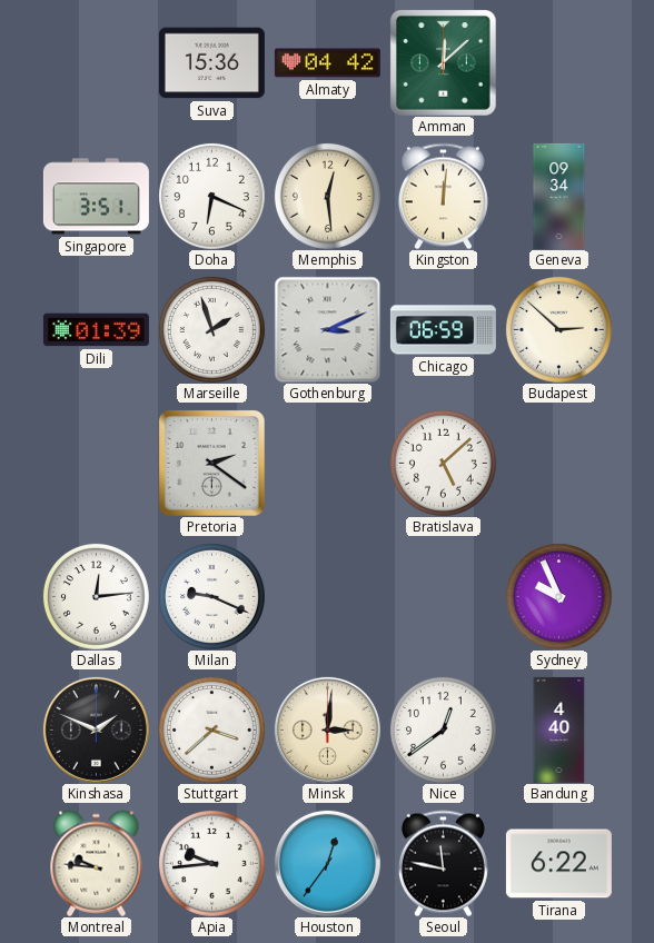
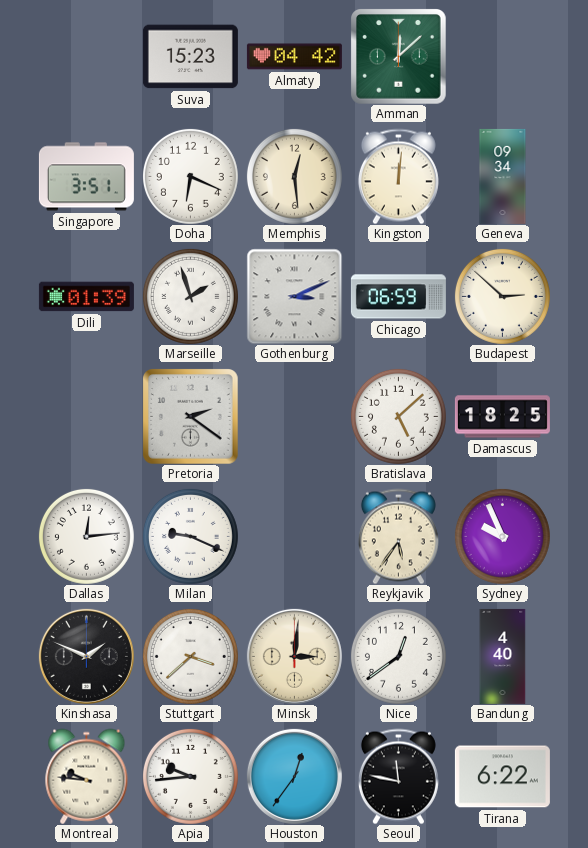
Suva: 15:36 -> 15:23
Damascus: none -> 18:25
Reykjavik: none -> 5:36
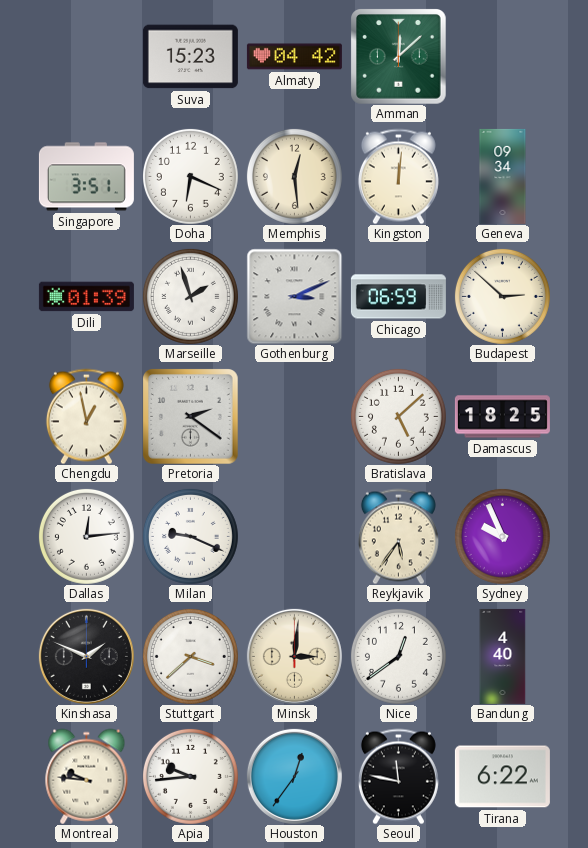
Chengdu: none -> 12:58
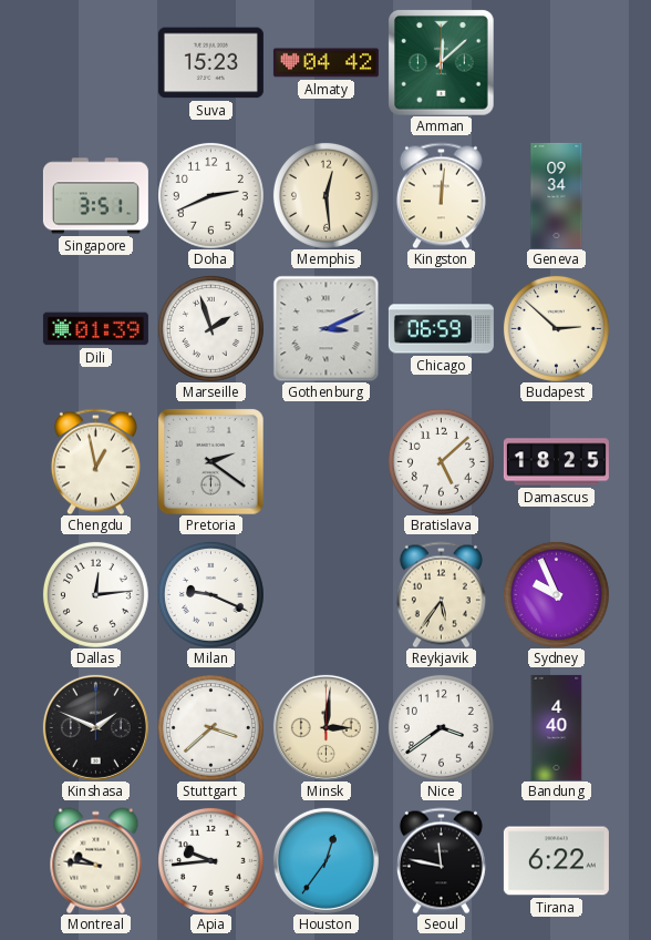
Doha: 6:19 -> 2:41
Nice: 12:39 -> 3:39
